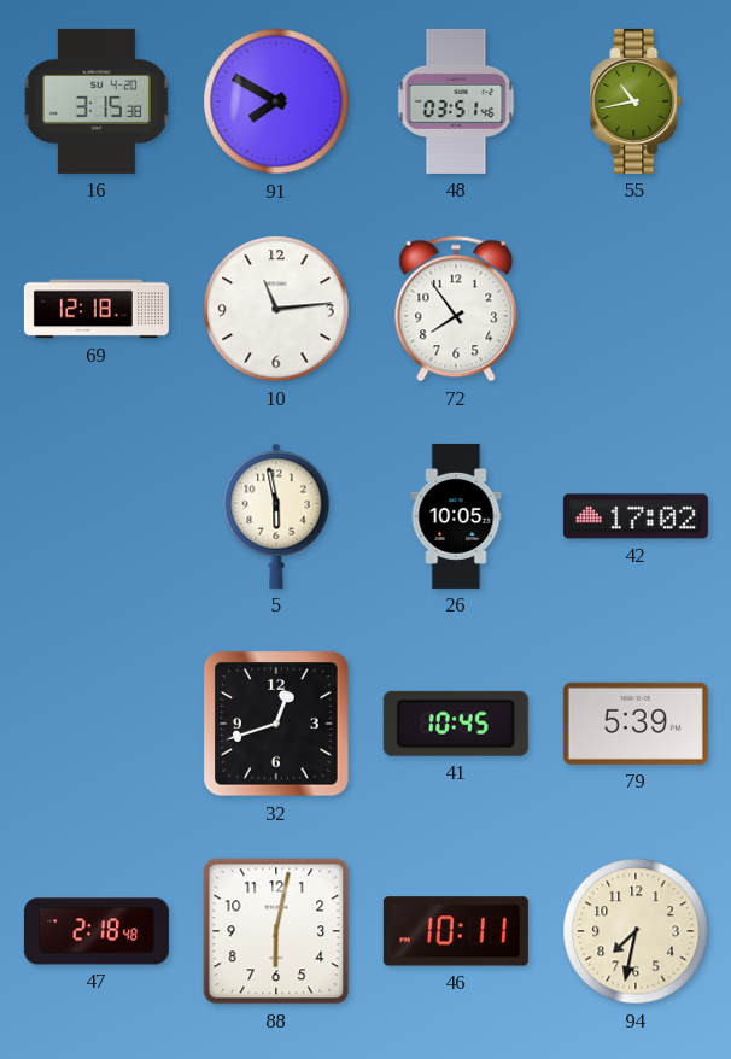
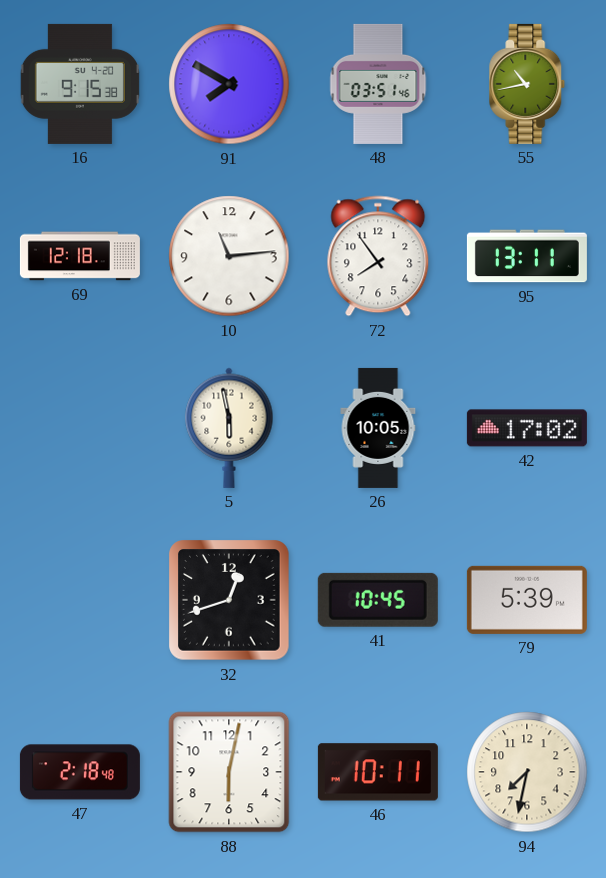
16: 3:15 -> 9:15
95: none -> 13:11
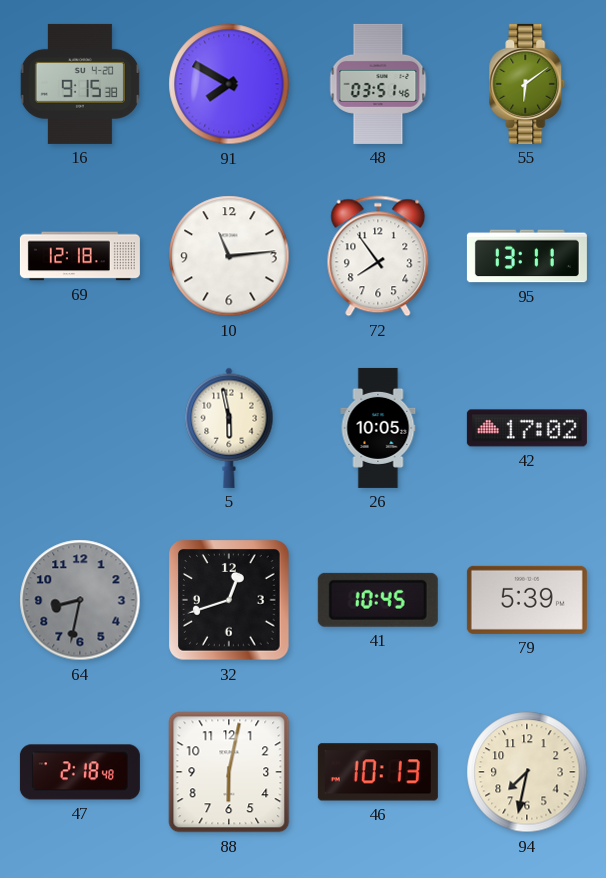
55: 10:43 -> 6:09
64: none -> 8:32
46: 10:11 -> 10:13
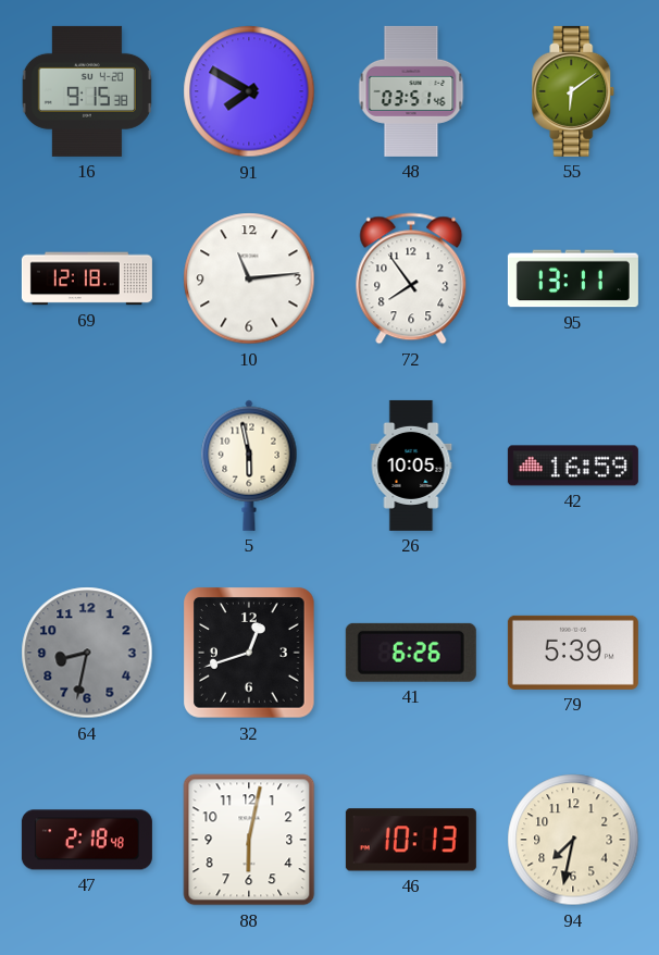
42: 17:02 -> 16:59
41: 10:45 -> 6:26
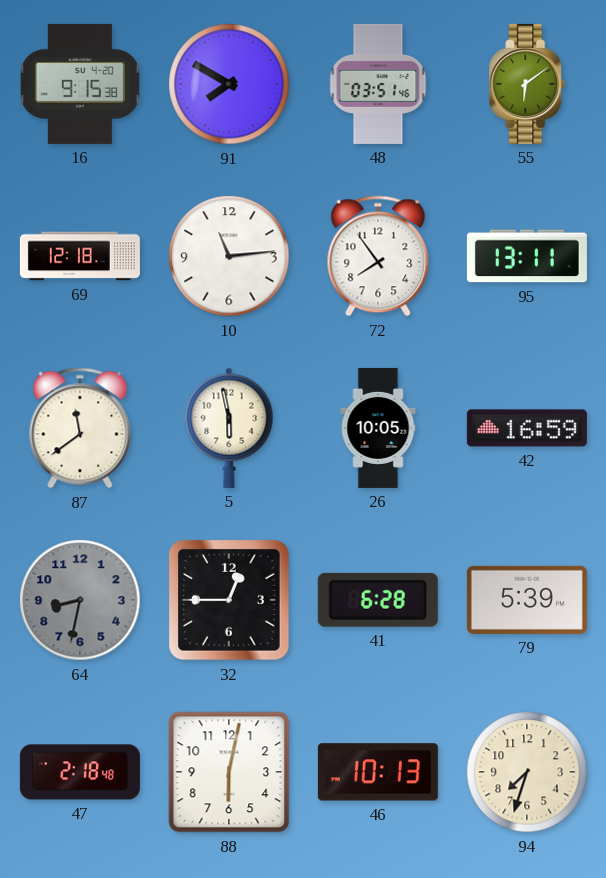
87: none -> 11:39
32: 12:42 -> 12:45
41: 6:26 -> 6:28
94: 7:32 -> 7:33
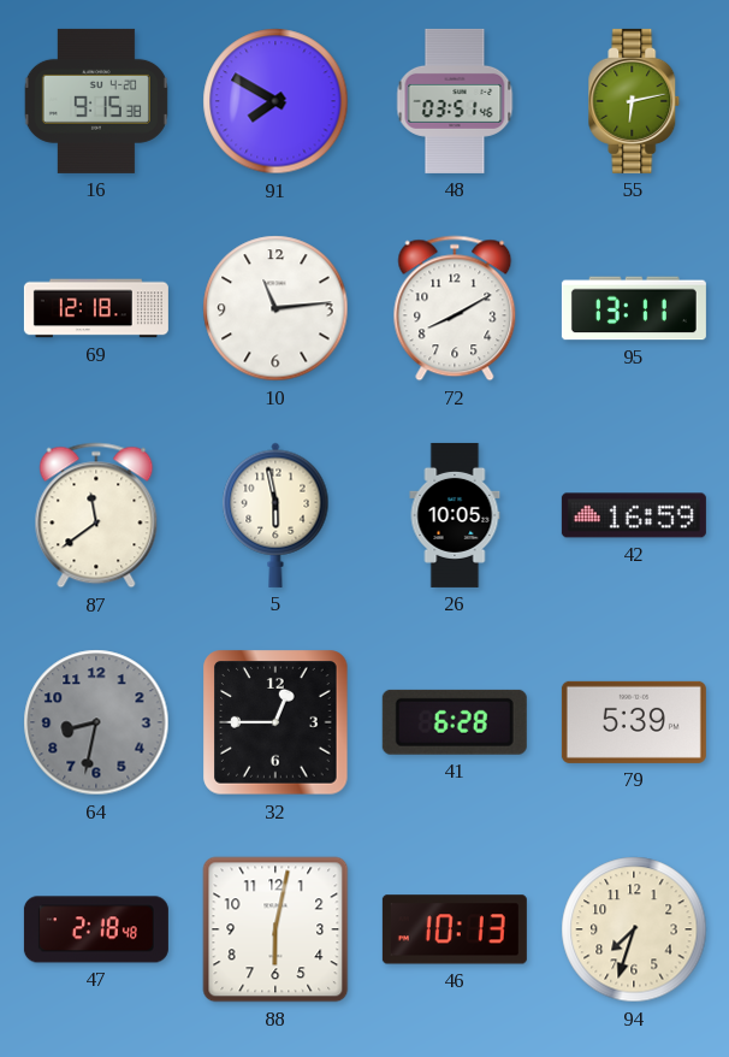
55: 6:09 -> 6:13
72: 7:54 -> 8:10
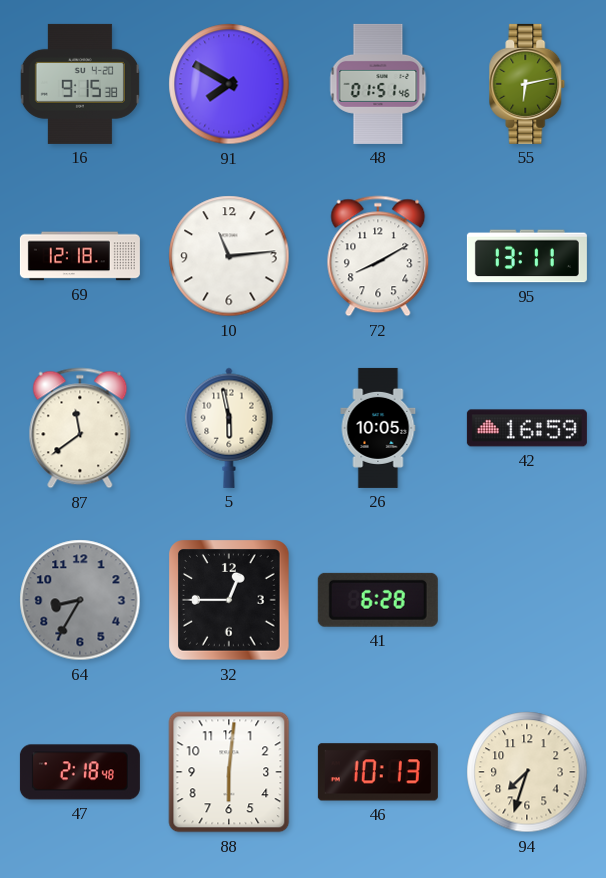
48: 03:51 -> 01:51
64: 8:32 -> 8:35
79: 5:39 -> none
88: 6:02 -> 6:01
